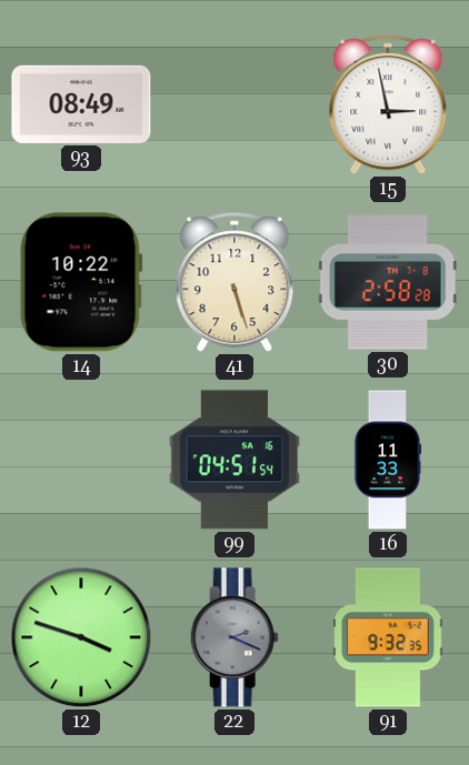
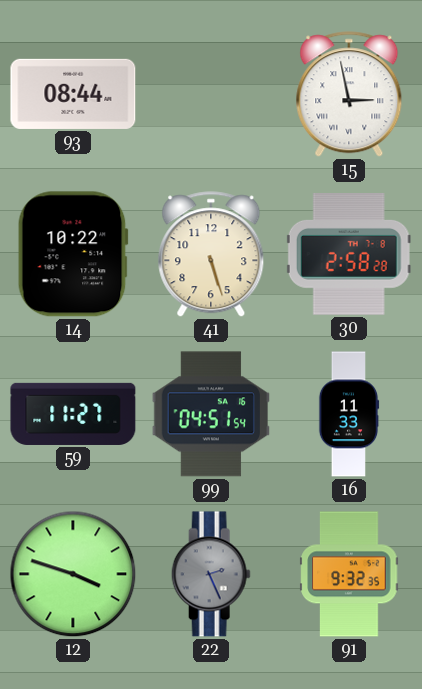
93: 08:49 -> 08:44
59: none -> 11:27
22: 2:19 -> 2:26
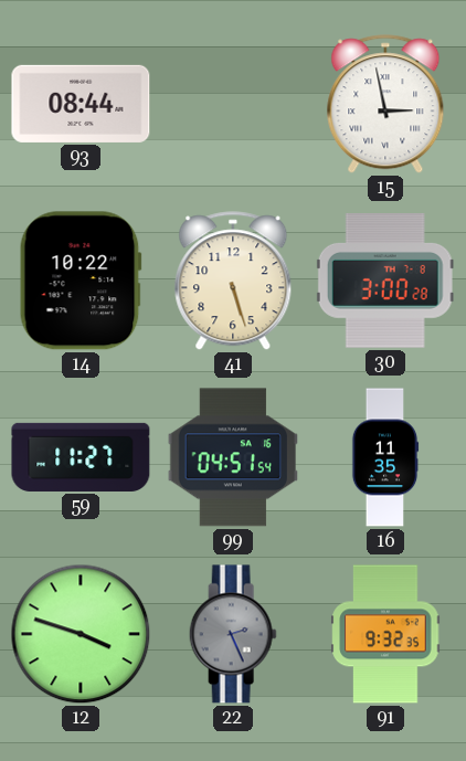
30: 2:58 -> 3:00
16: 11:33 -> 11:35
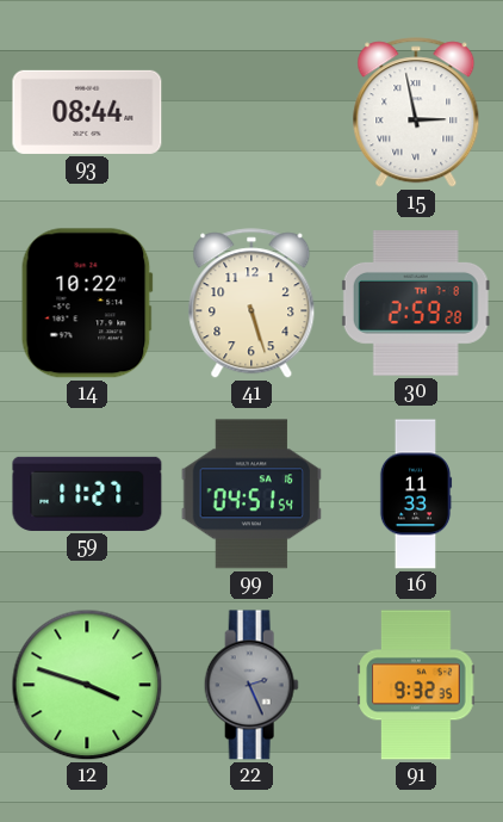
30: 3:00 -> 2:59
16: 11:35 -> 11:33
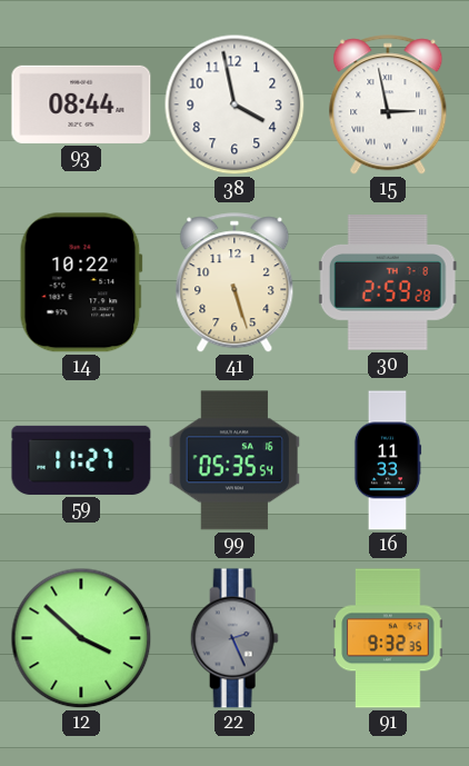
38: none -> 3:58
99: 04:51 -> 05:35
12: 3:48 -> 3:52
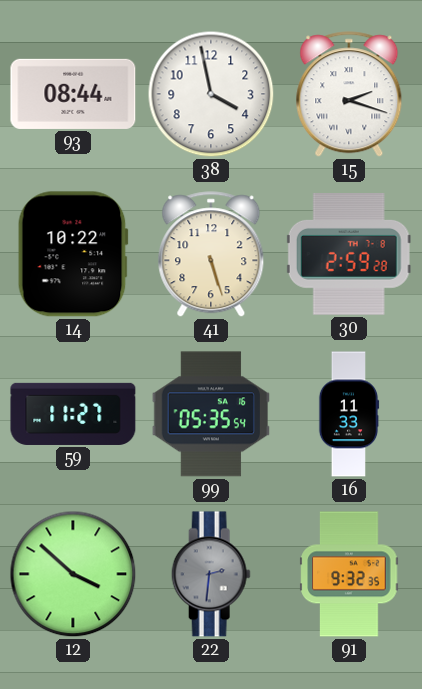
15: 2:58 -> 2:18
22: 2:26 -> 2:31
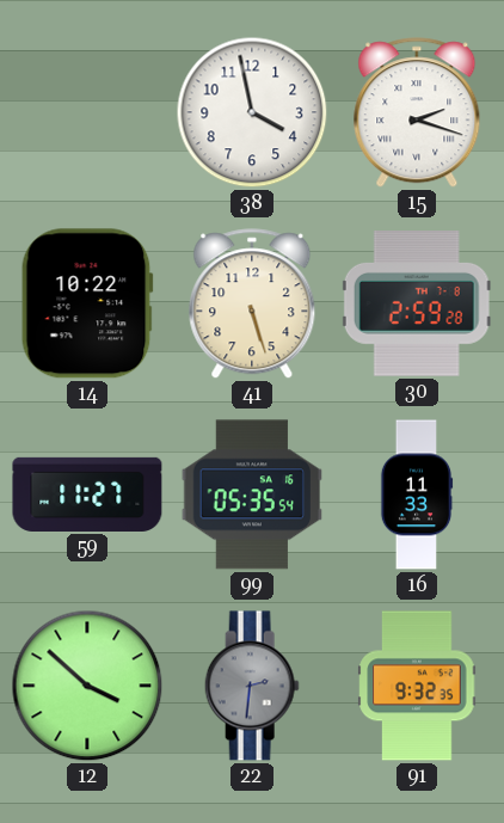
93: 08:44 -> none
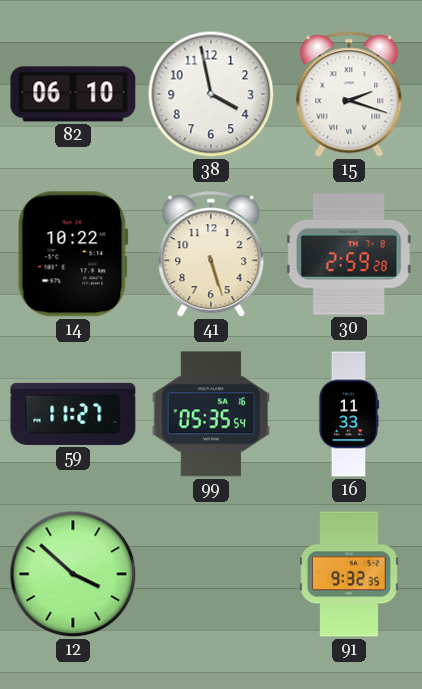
82: none -> 06:10
22: 2:31 -> none
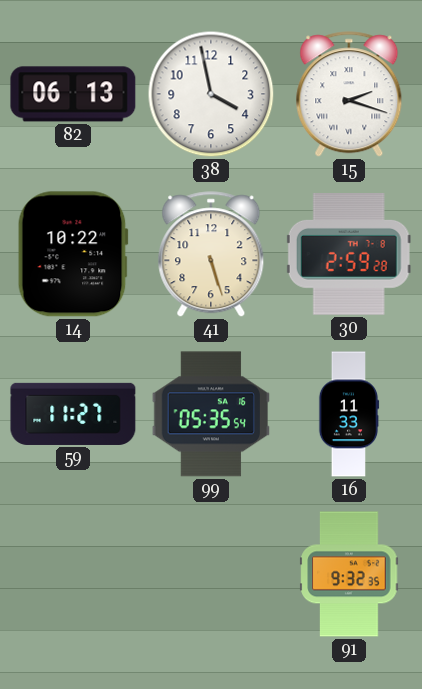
82: 06:10 -> 06:13
12: 3:52 -> none
